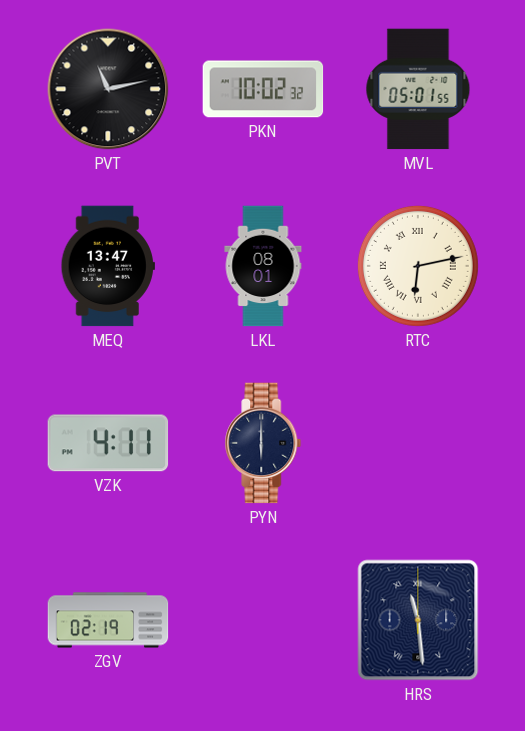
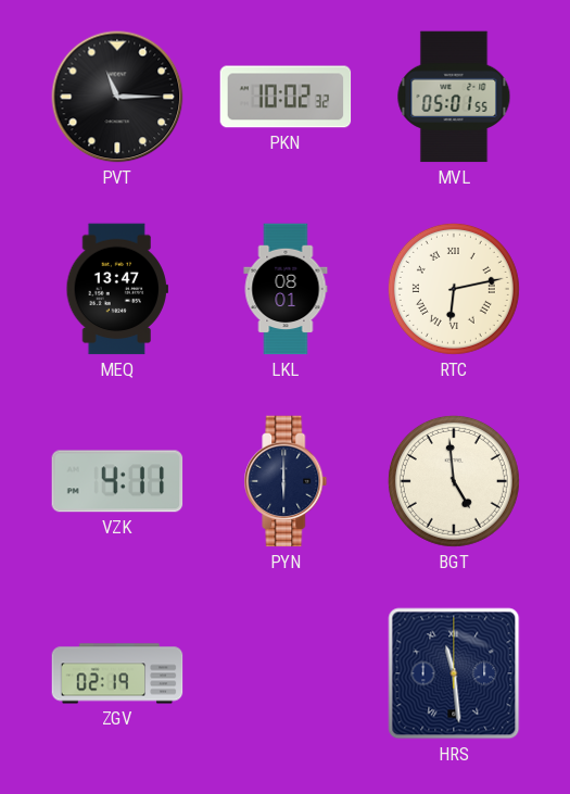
PVT: 11:13 -> 11:15
BGT: none -> 4:59
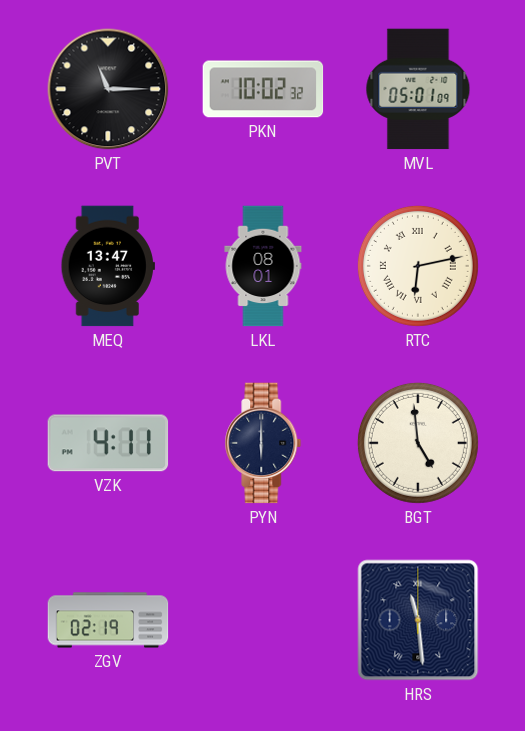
MVL: 05:01:55 -> 05:01:09
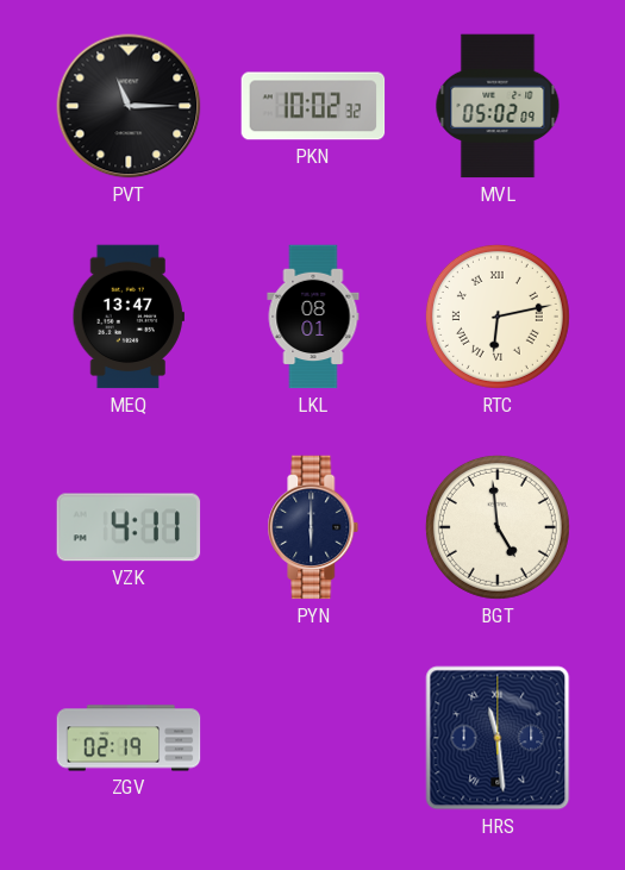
MVL: 05:01 -> 05:02
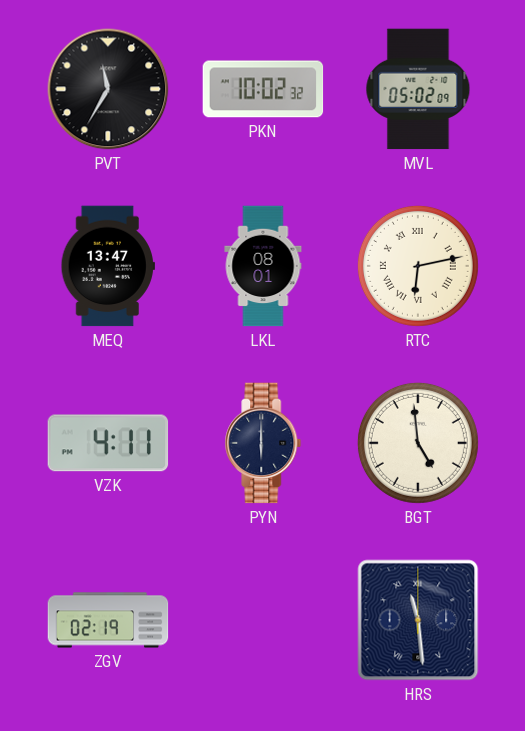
PVT: 11:15 -> 11:35
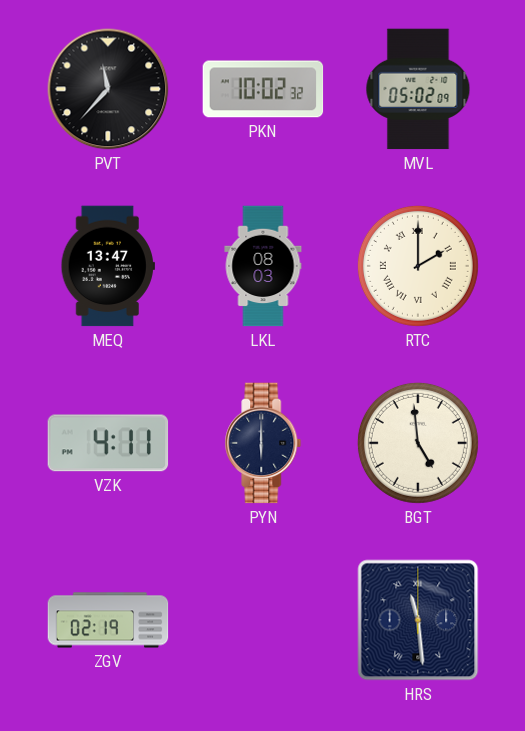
PVT: 11:35 -> 11:37
LKL: 08:01 -> 08:03
RTC: 6:13 -> 2:00
